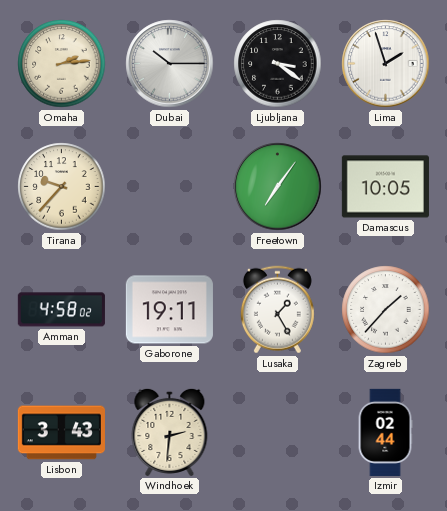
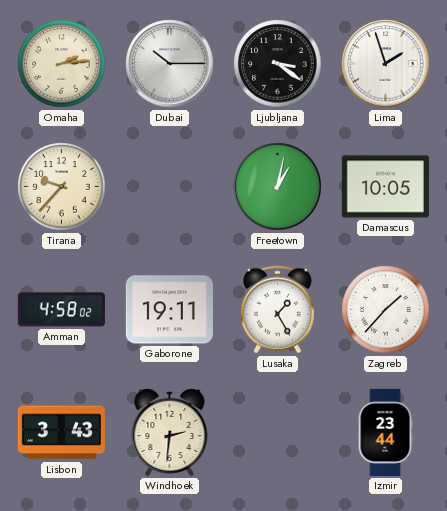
Freetown: 7:06 -> 1:02
Izmir: 02:44 -> 23:44
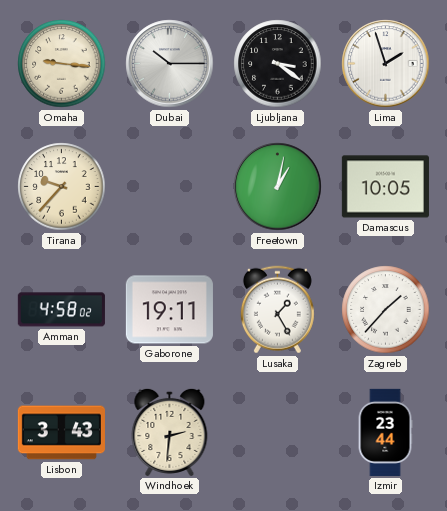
Omaha: 2:14 -> 9:16
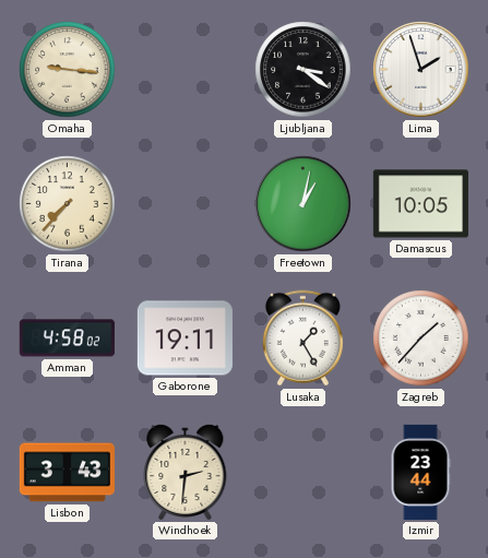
Dubai: 10:15 -> none
Tirana: 9:37 -> 7:37
